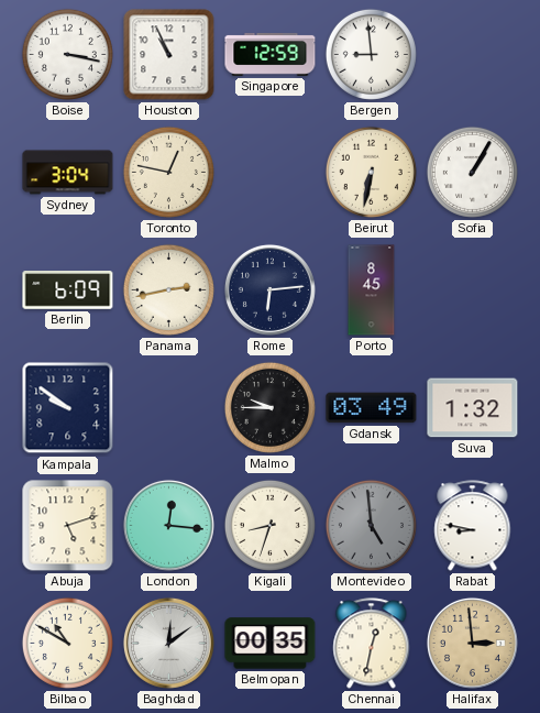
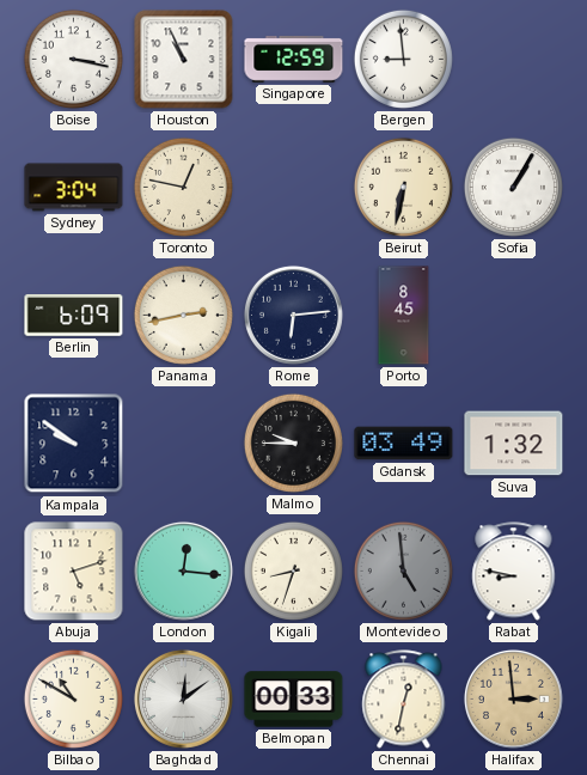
Belmopan: 00:35 -> 00:33
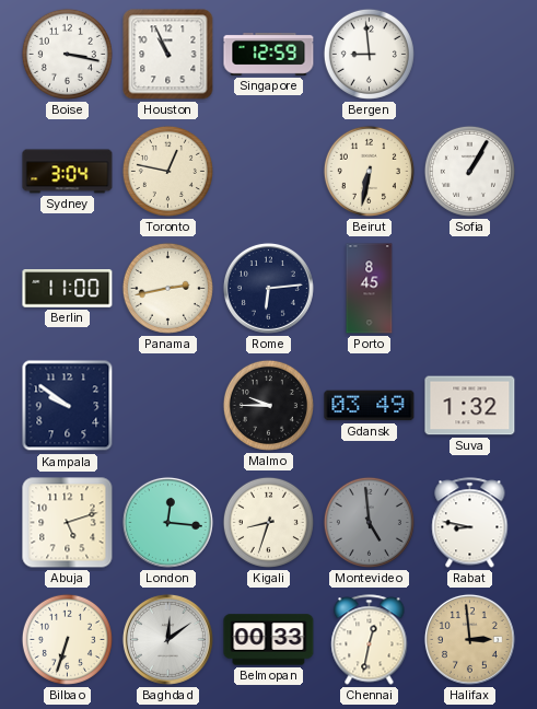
Berlin: 6:09 -> 11:00
Bilbao: 10:50 -> 6:33
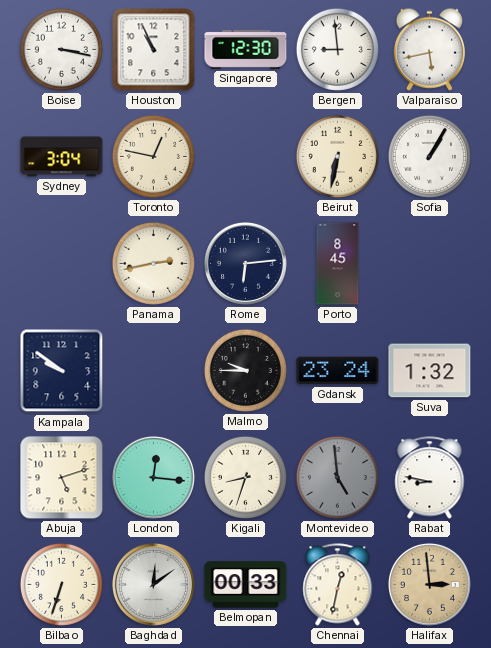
Singapore: 12:59 -> 12:30
Valparaiso: none -> 5:43
Berlin: 11:00 -> none
Gdansk: 03:49 -> 23:24
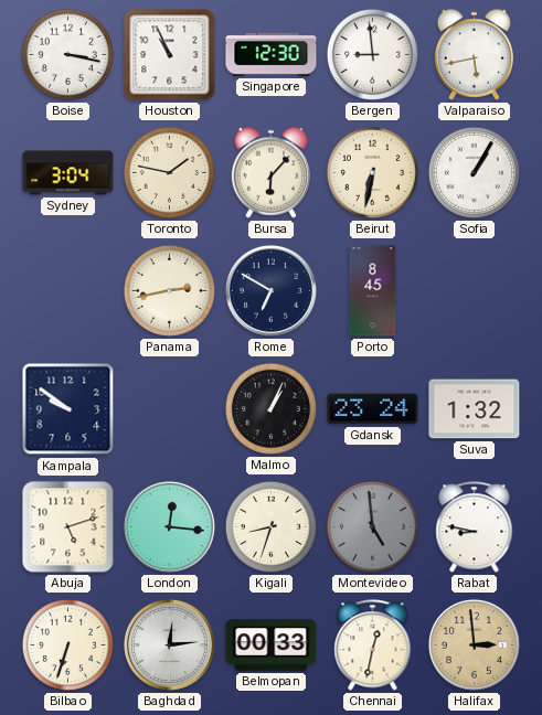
Toronto: 12:47 -> 1:47
Bursa: none -> 6:07
Rome: 6:14 -> 6:50
Malmo: 9:45 -> 1:04
Baghdad: 12:09 -> 12:14
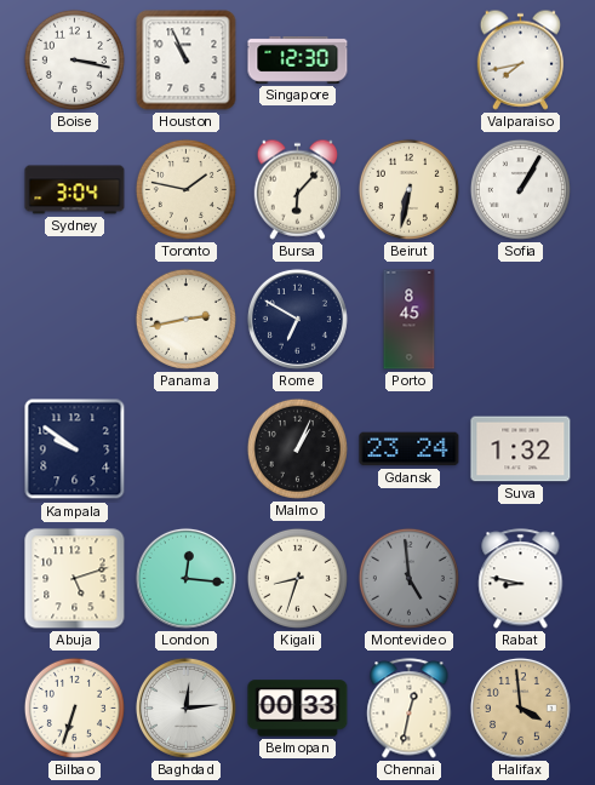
Bergen: 8:59 -> none
Valparaiso: 5:43 -> 7:43
Halifax: 2:59 -> 3:59
